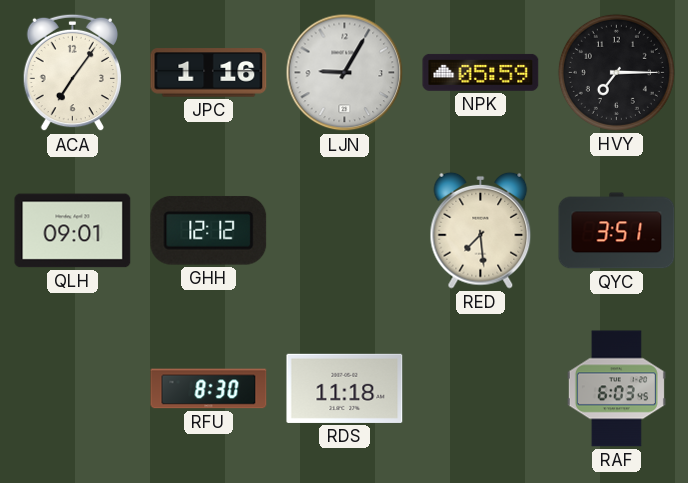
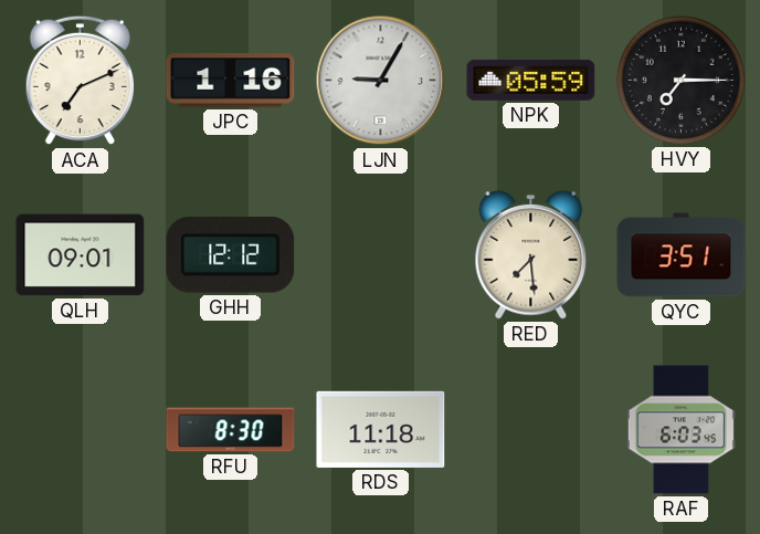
ACA: 7:06 -> 7:11
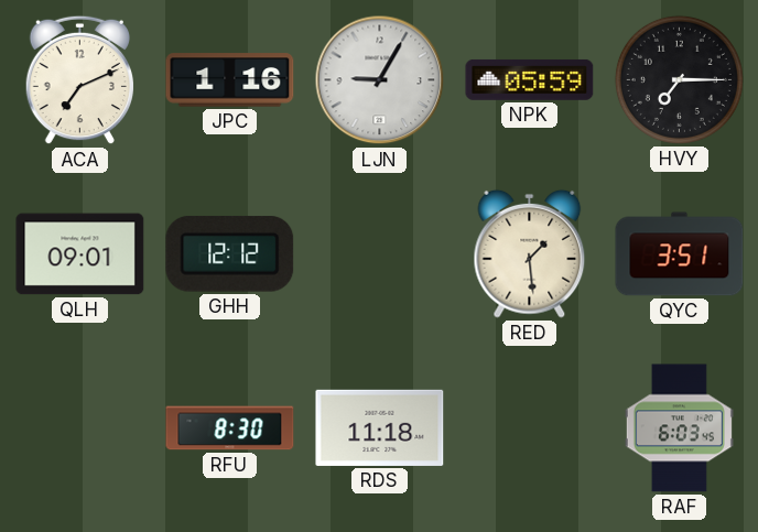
RED: 7:29 -> 1:29
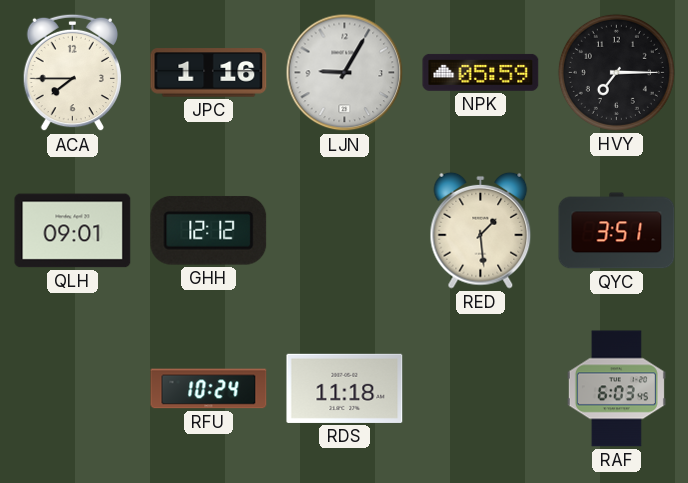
ACA: 7:11 -> 7:45
RFU: 8:30 -> 10:24
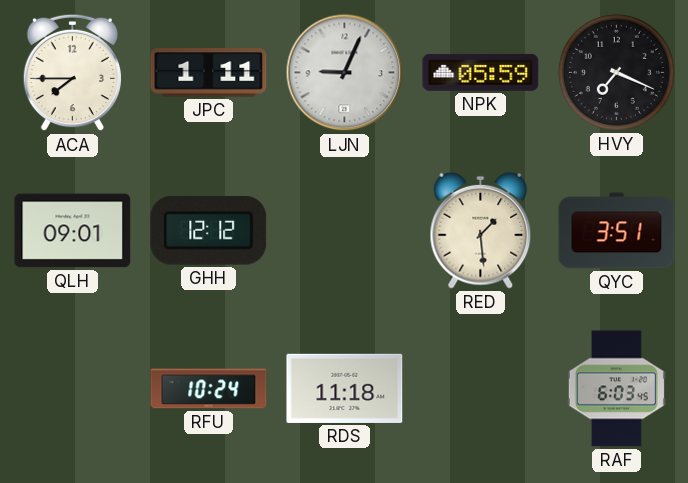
JPC: 1:16 -> 1:11
LJN: 9:05 -> 9:04
HVY: 7:15 -> 7:19
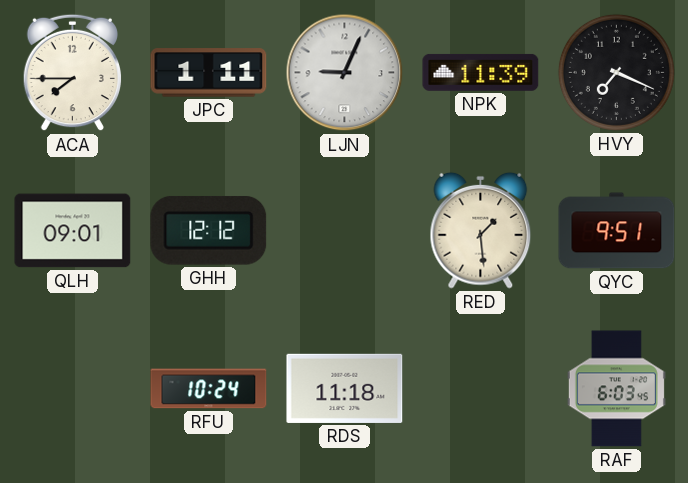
NPK: 05:59 -> 11:39
QYC: 3:51 -> 9:51
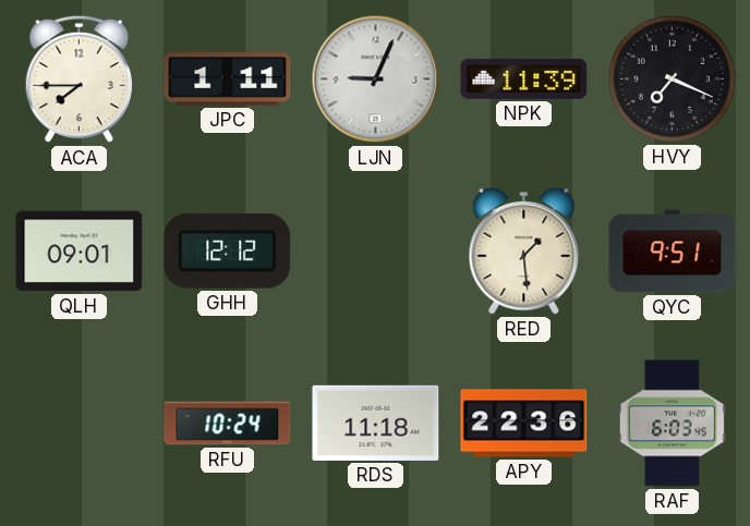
APY: none -> 22:36
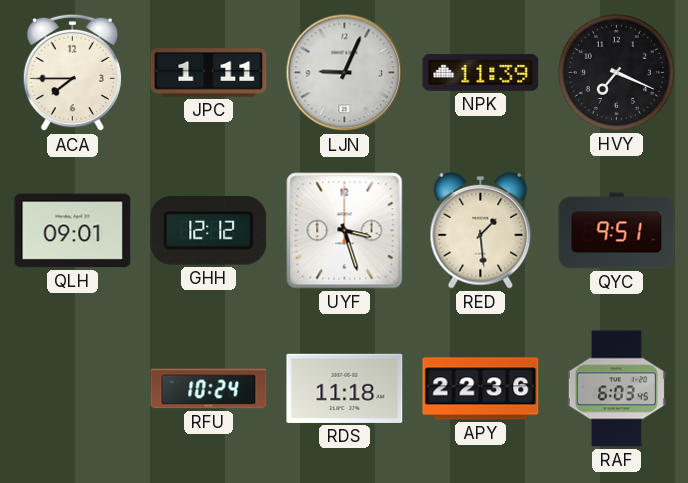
UYF: none -> 3:27
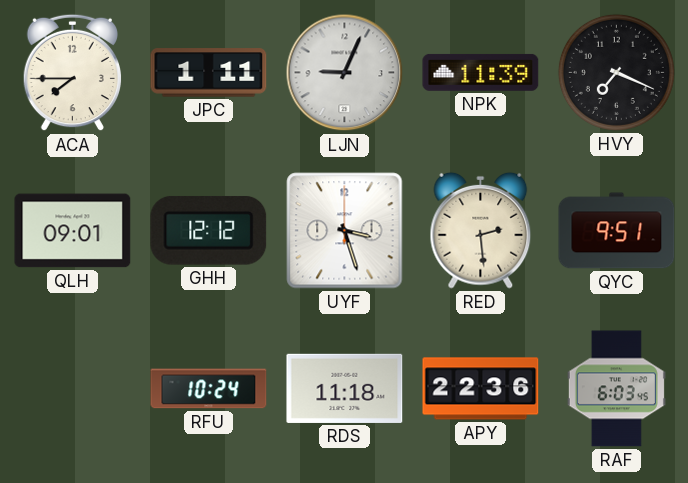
RED: 1:29 -> 2:29
